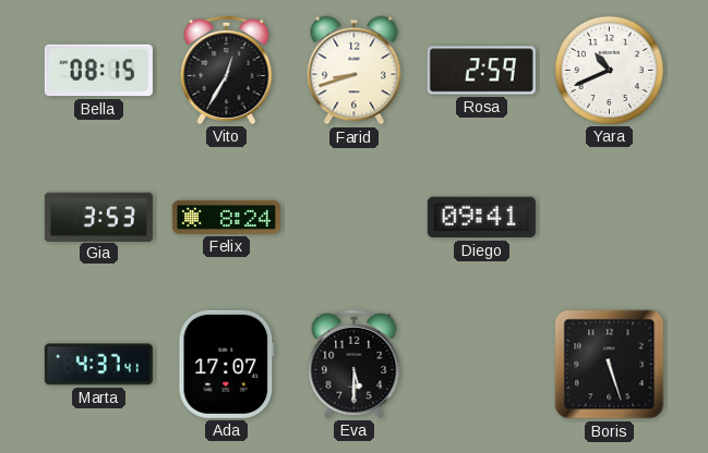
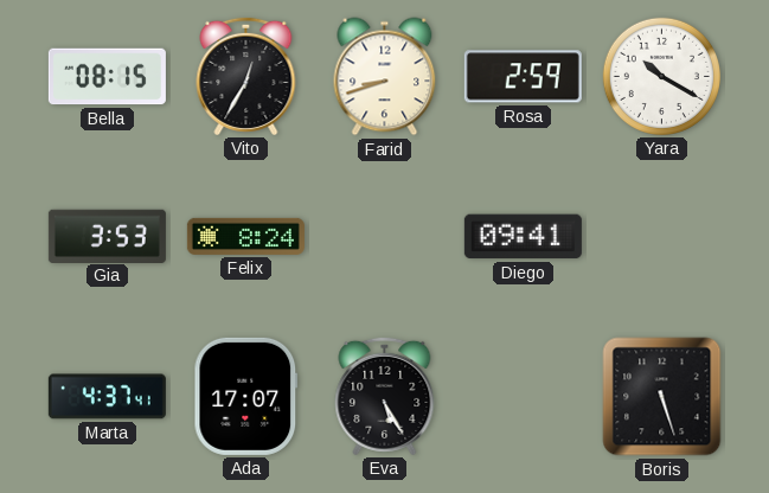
Yara: 10:41 -> 10:20
Eva: 5:30 -> 5:25
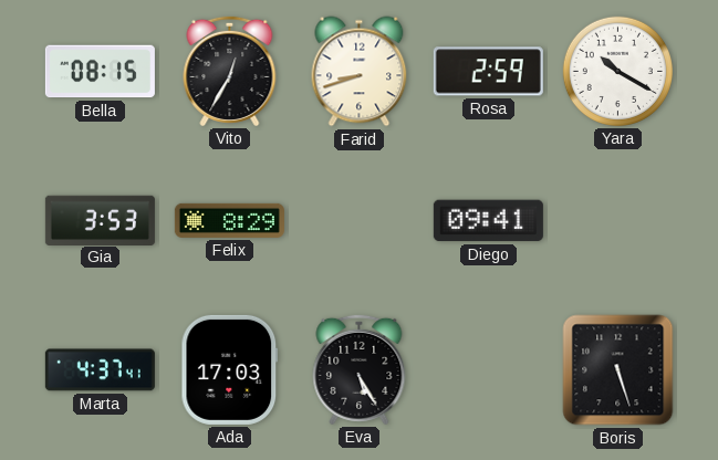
Felix: 8:24 -> 8:29
Ada: 17:07 -> 17:03
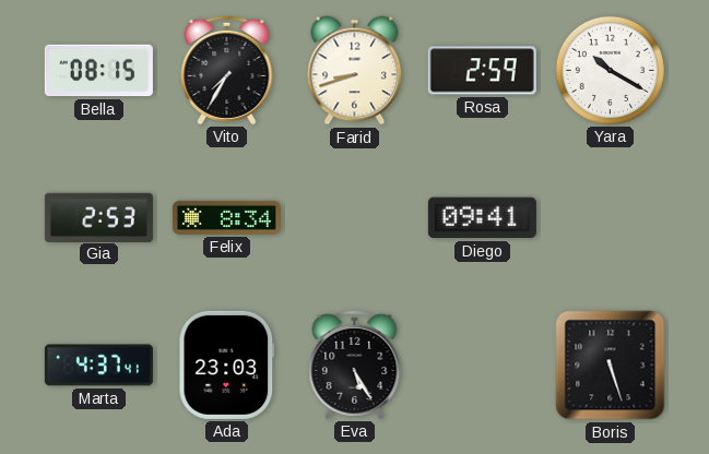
Vito: 12:35 -> 7:35
Gia: 3:53 -> 2:53
Felix: 8:29 -> 8:34
Ada: 17:03 -> 23:03
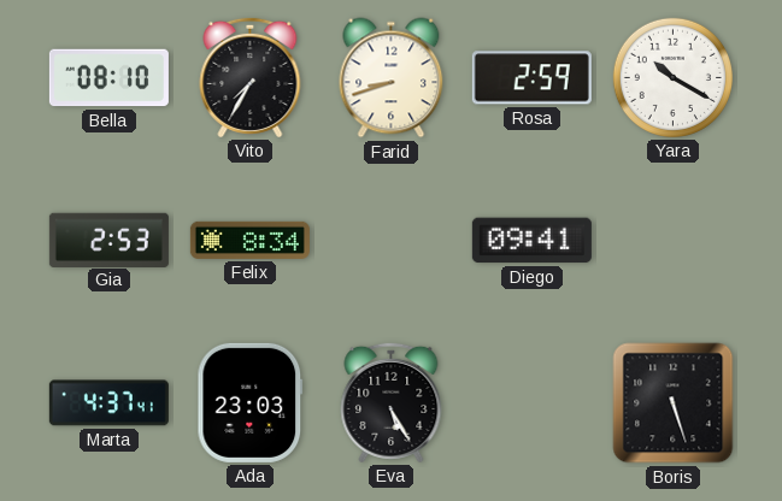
Bella: 08:15 -> 08:10
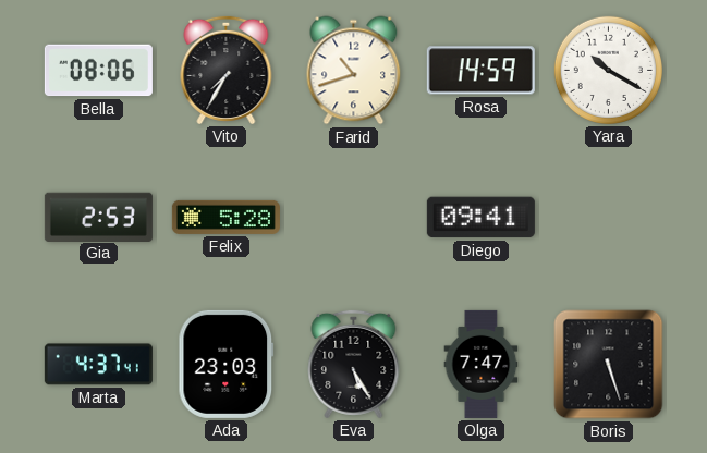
Bella: 08:10 -> 08:06
Farid: 8:42 -> 10:42
Rosa: 2:59 -> 14:59
Felix: 8:34 -> 5:28
Olga: none -> 7:47
